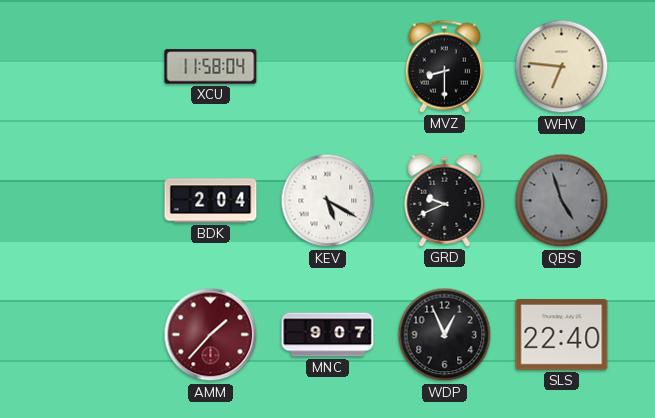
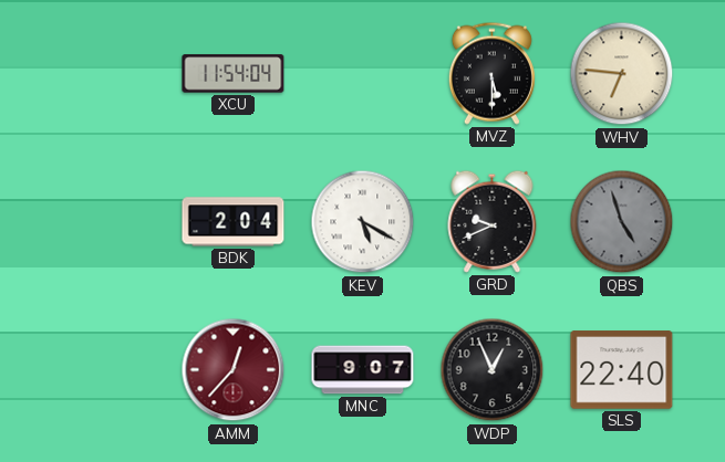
XCU: 11:58 -> 11:54
MVZ: 8:30 -> 5:30
AMM: 1:37 -> 12:37
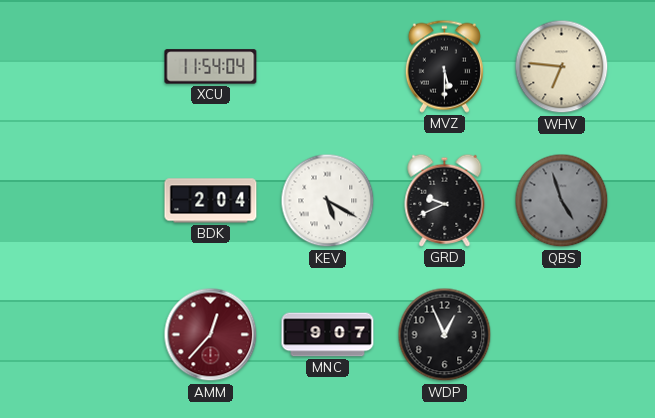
SLS: 22:40 -> none
